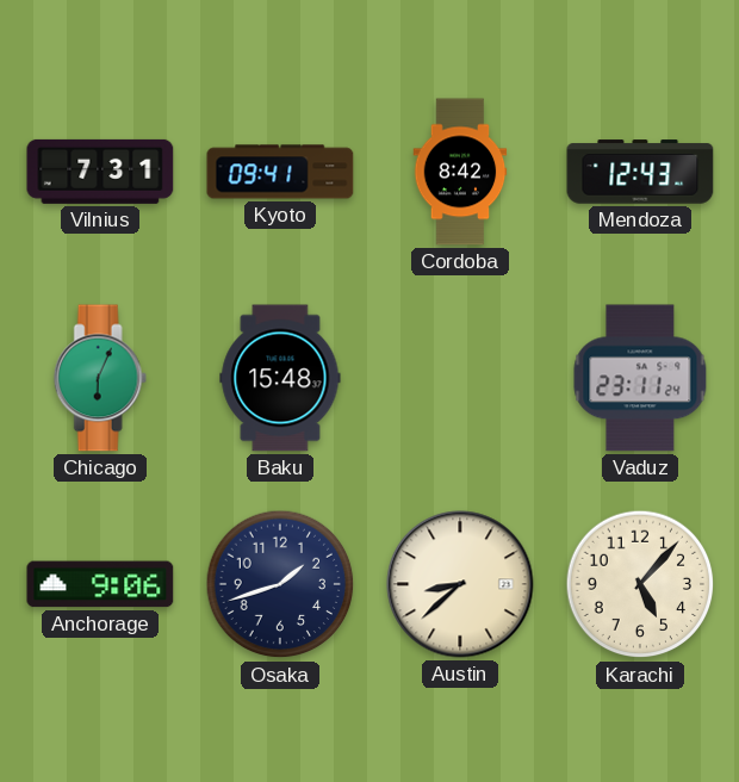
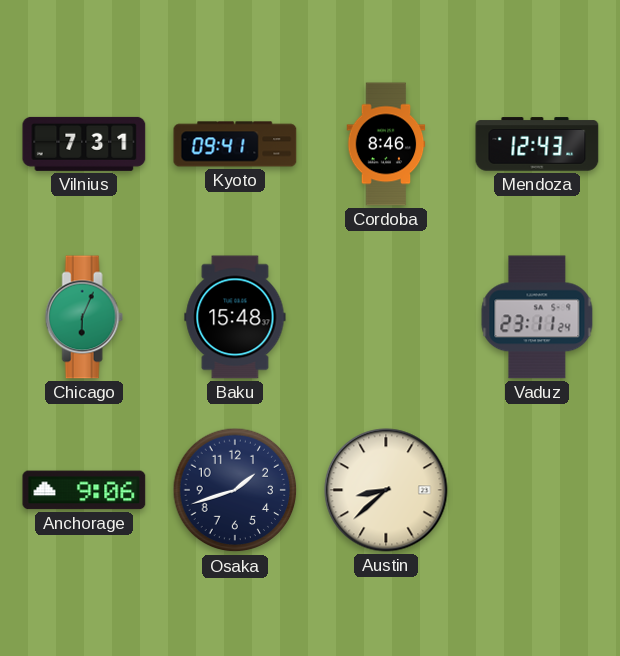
Cordoba: 8:42 -> 8:46
Karachi: 5:07 -> none
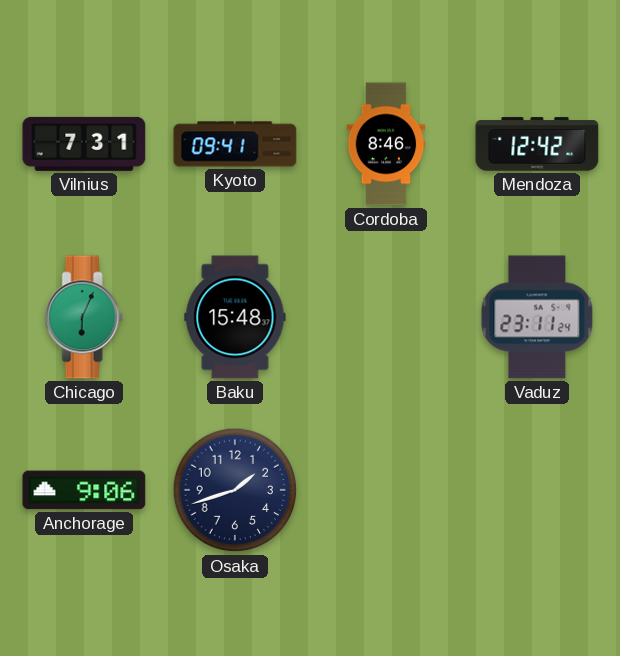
Mendoza: 12:43 -> 12:42
Austin: 8:38 -> none
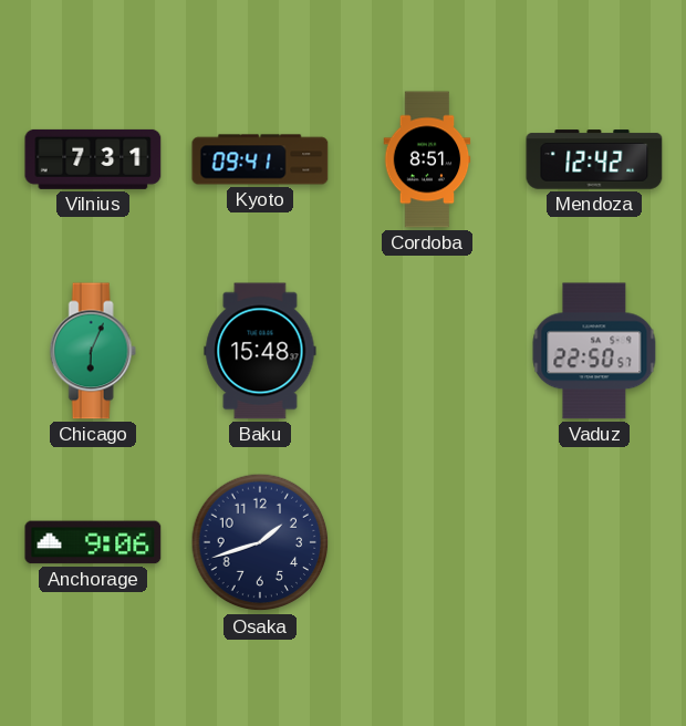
Cordoba: 8:46 -> 8:51
Vaduz: 23:11 -> 22:50
